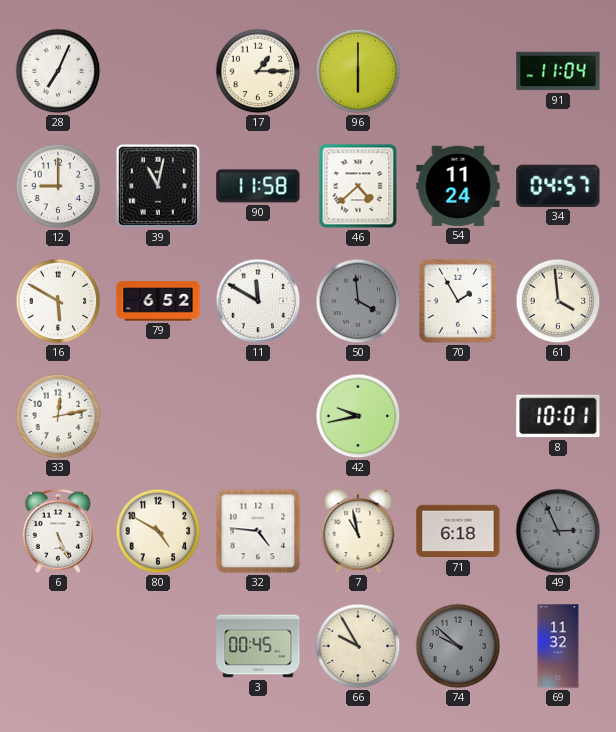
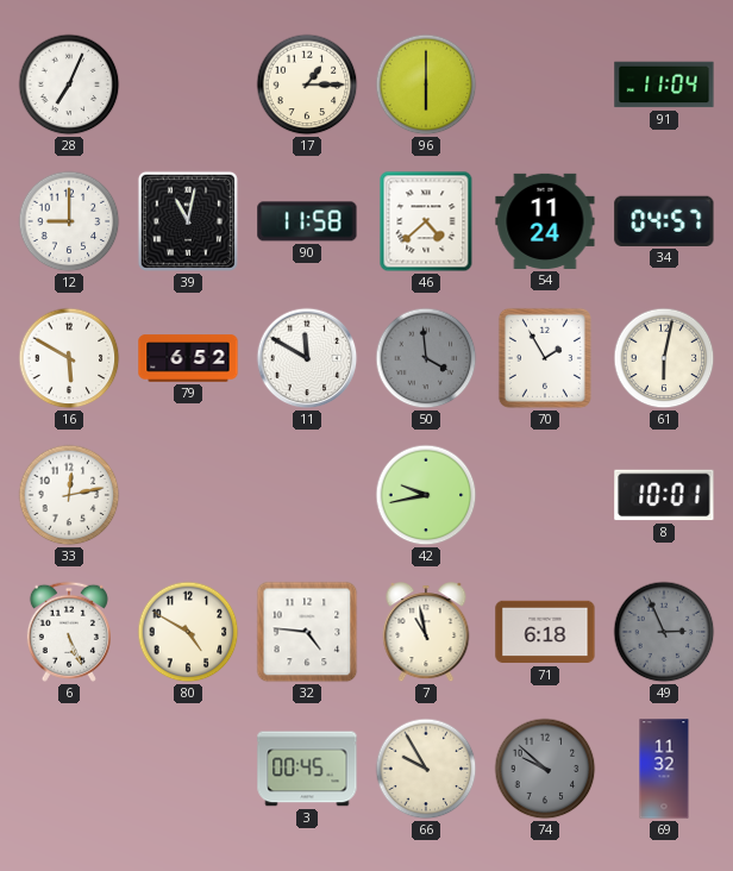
61: 3:59 -> 6:02
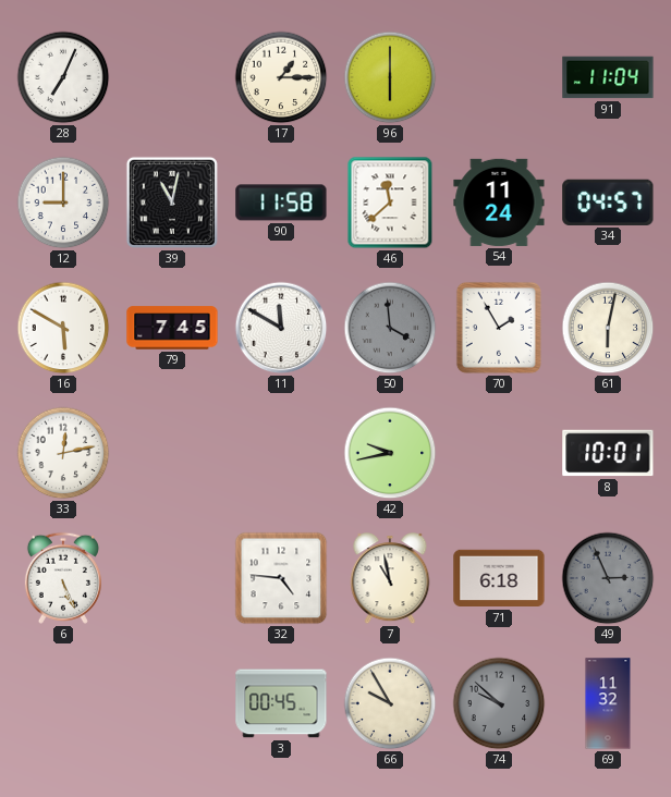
46: 4:38 -> 11:38
79: 6:52 -> 7:45
80: 4:50 -> none
